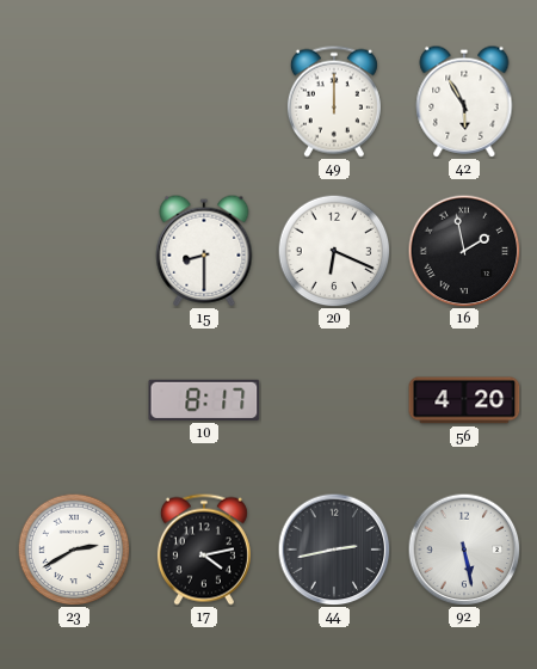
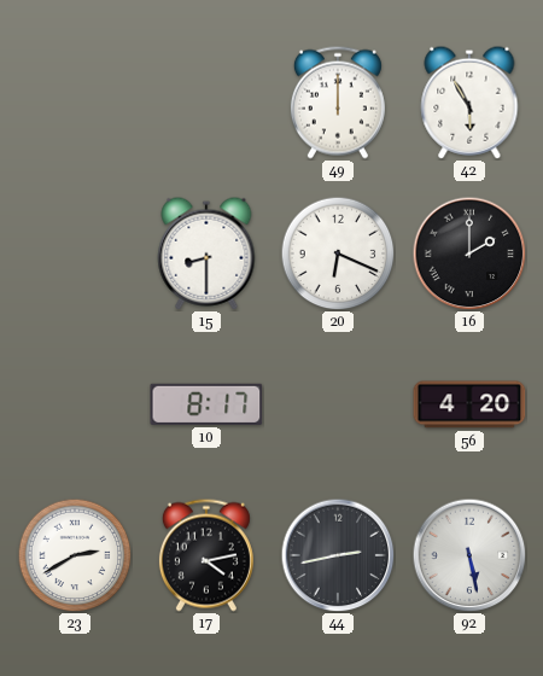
16: 1:58 -> 2:00
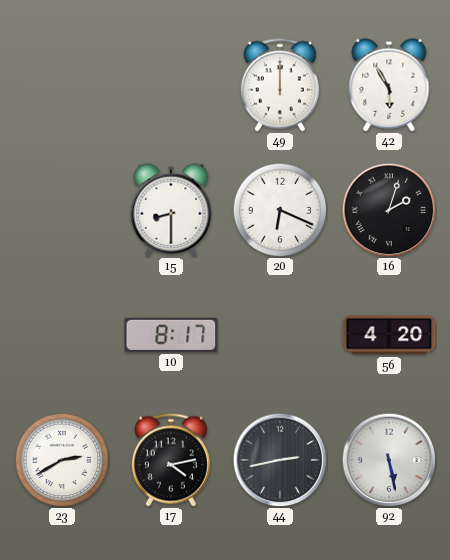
16: 2:00 -> 2:03
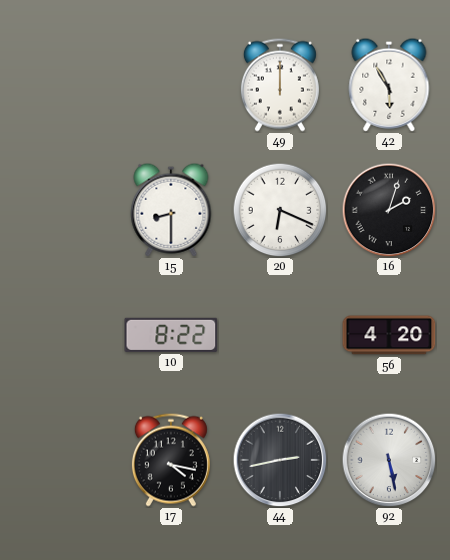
10: 8:17 -> 8:22
23: 2:40 -> none
17: 4:13 -> 4:17
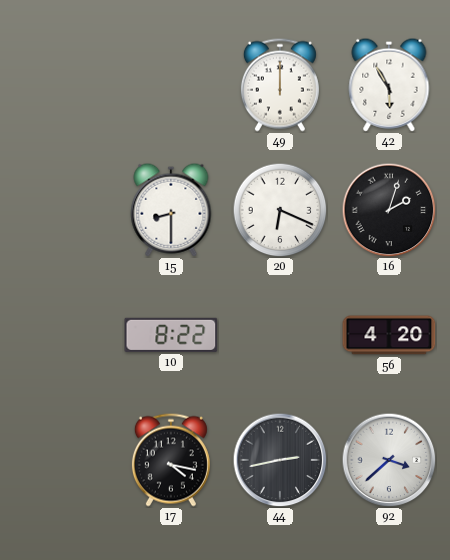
92: 5:28 -> 3:38
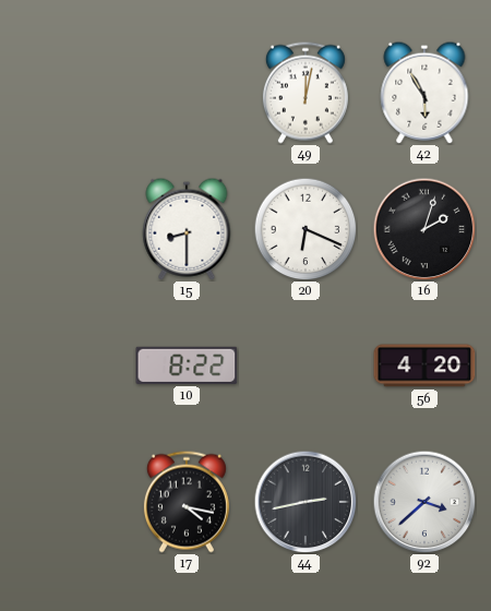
49: 12:00 -> 12:02
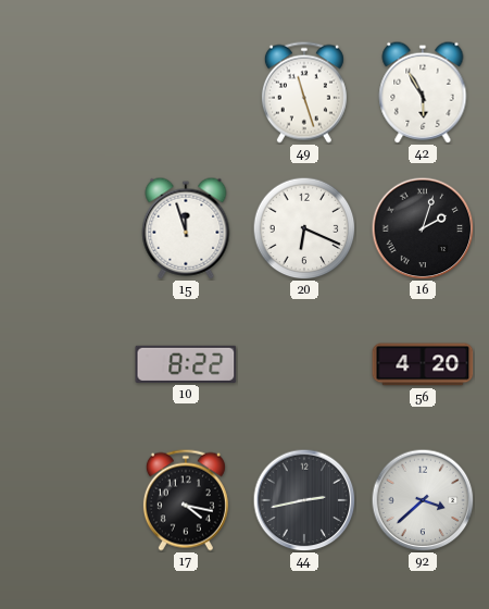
49: 12:02 -> 11:27
15: 8:30 -> 11:57
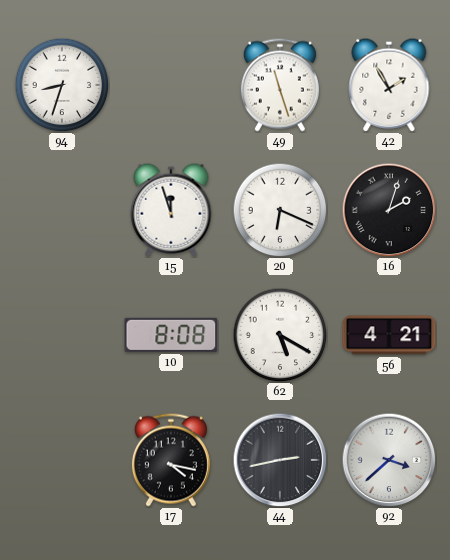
94: none -> 8:33
42: 5:55 -> 1:55
10: 8:22 -> 8:08
62: none -> 5:20
56: 4:20 -> 4:21
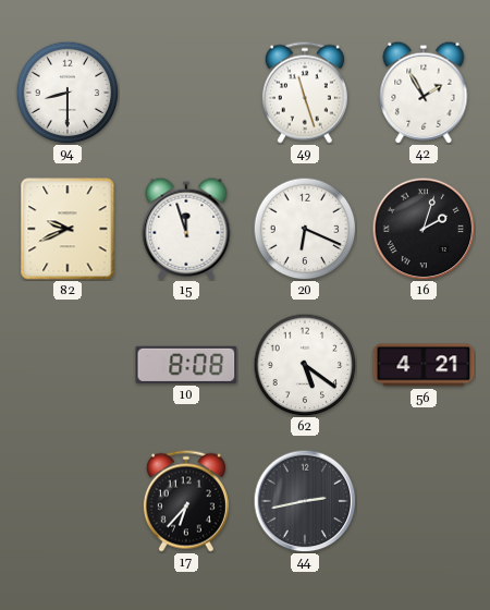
94: 8:33 -> 8:30
82: none -> 9:41
62: 5:20 -> 5:21
17: 4:17 -> 6:37
92: 3:38 -> none
